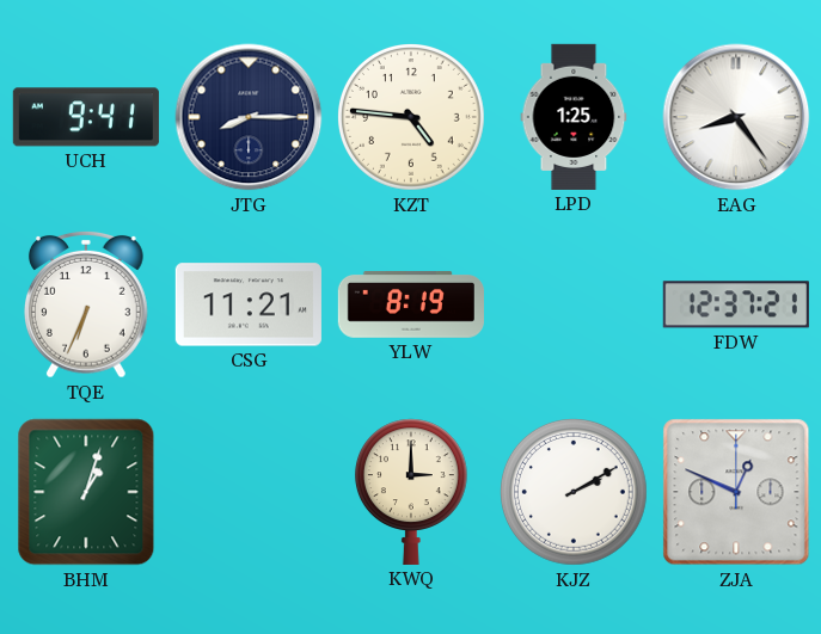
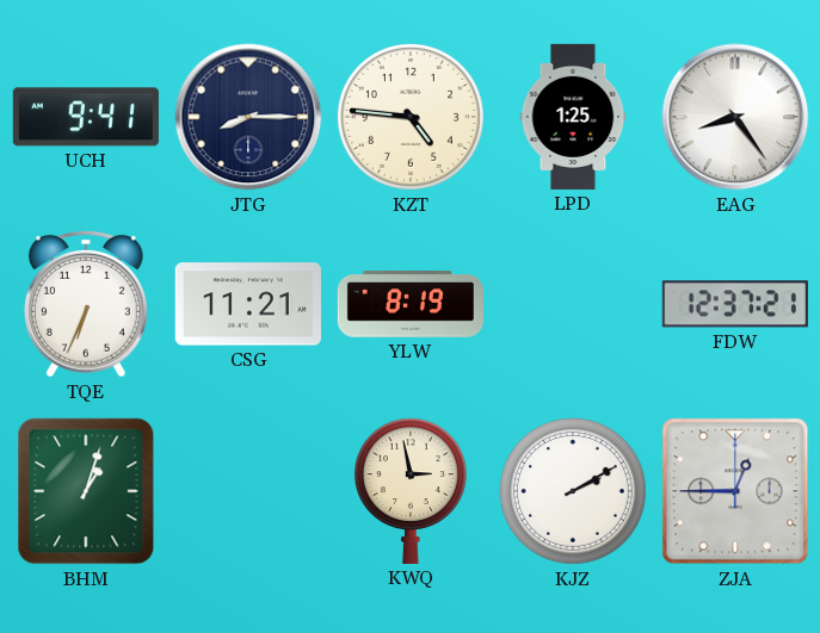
KWQ: 3:00 -> 2:58
ZJA: 12:49 -> 12:45
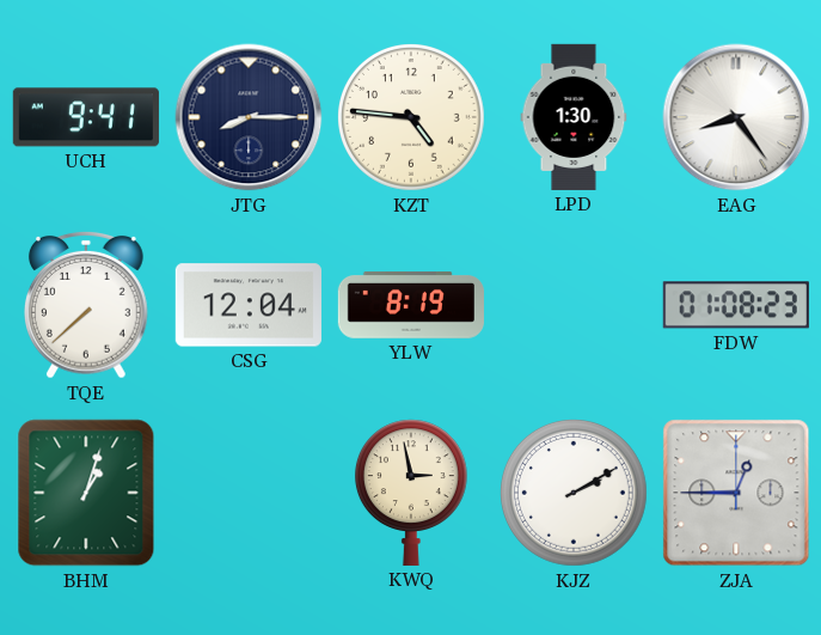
LPD: 1:25 -> 1:30
TQE: 6:34 -> 7:38
CSG: 11:21 -> 12:04
FDW: 12:37 -> 01:08
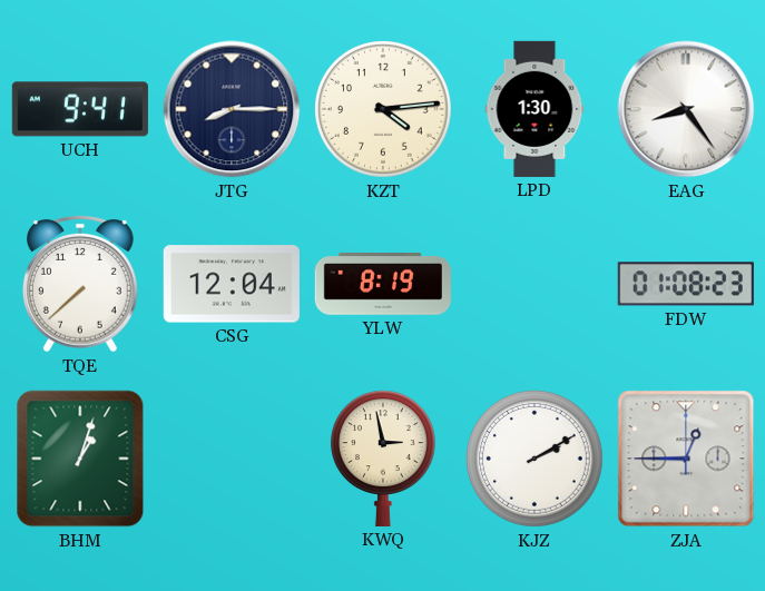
KZT: 4:46 -> 4:14
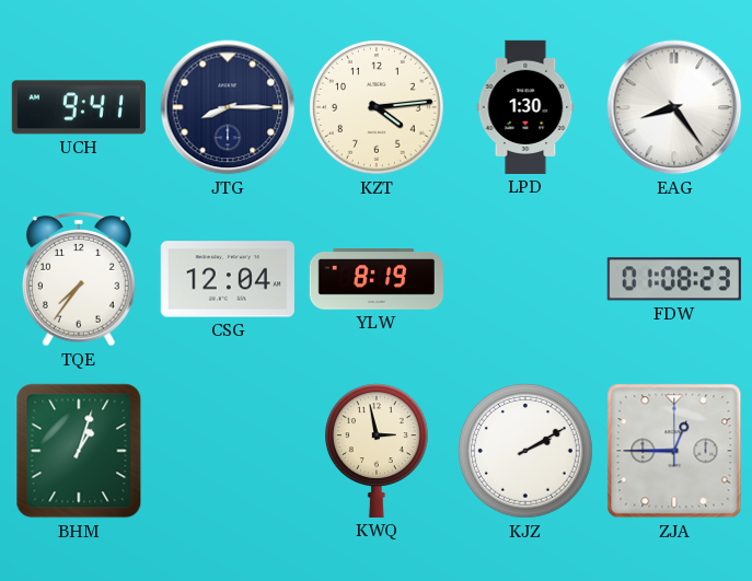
TQE: 7:38 -> 7:36
